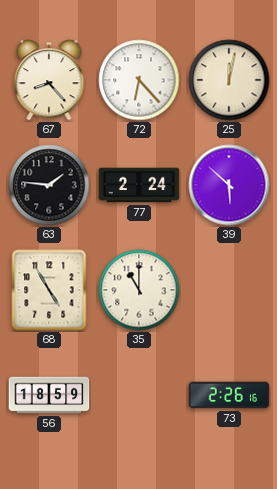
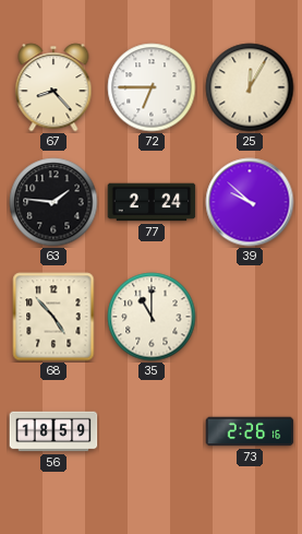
72: 6:23 -> 6:45
25: 12:02 -> 12:05
39: 5:52 -> 9:52
68: 4:55 -> 4:53
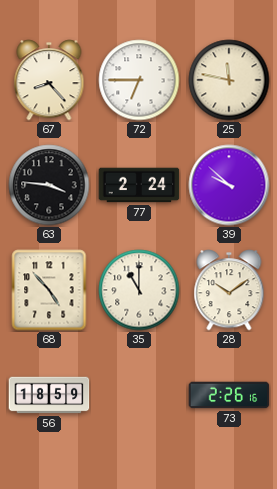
25: 12:05 -> 11:47
63: 1:46 -> 3:46
28: none -> 10:09
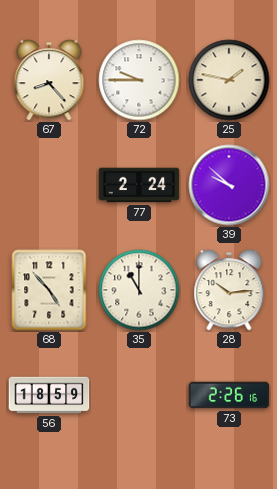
72: 6:45 -> 9:45
25: 11:47 -> 1:47
63: 3:46 -> none
28: 10:09 -> 10:14
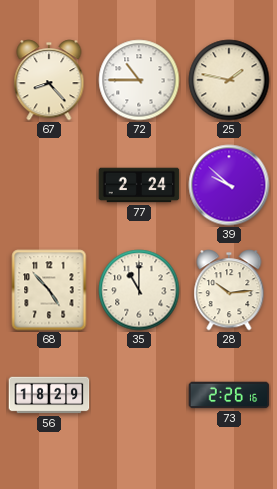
72: 9:45 -> 10:45
56: 18:59 -> 18:29
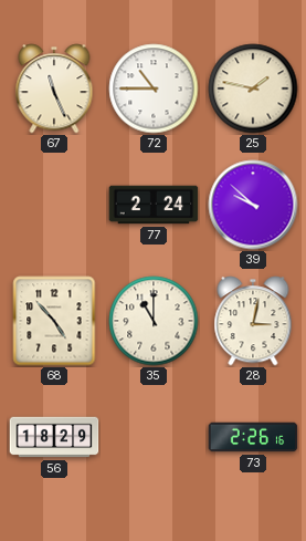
67: 8:23 -> 11:26
28: 10:14 -> 3:02
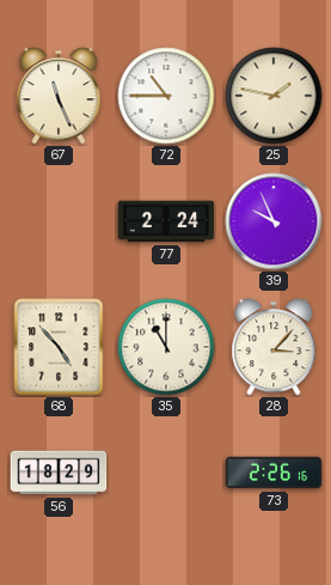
39: 9:52 -> 9:56
28: 3:02 -> 3:07
